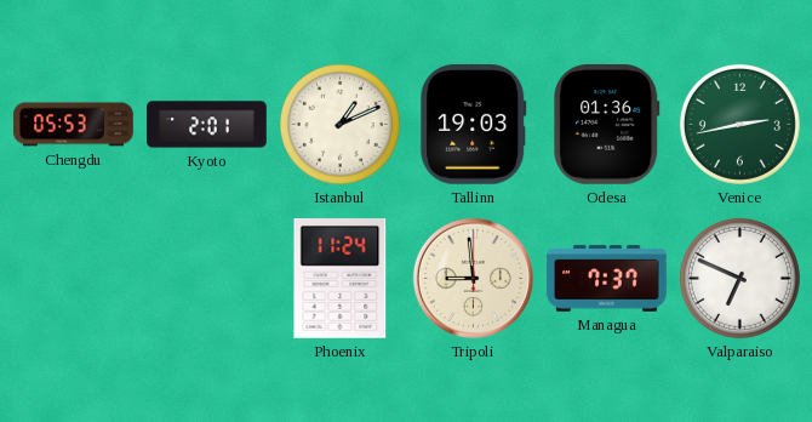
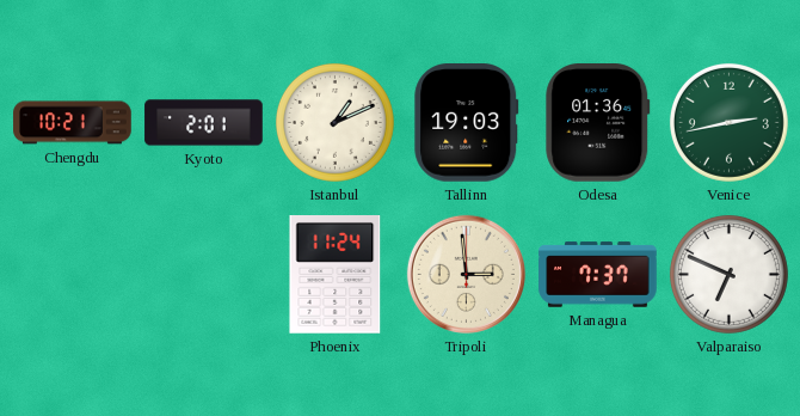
Chengdu: 05:53 -> 10:21
Tripoli: 8:59 -> 2:59
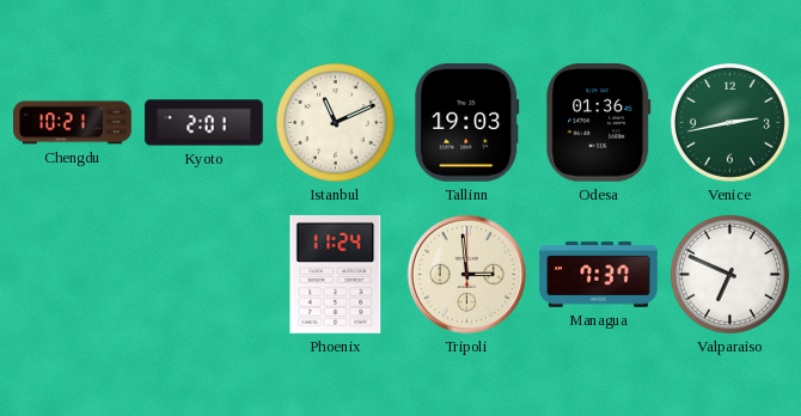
Istanbul: 1:11 -> 11:11
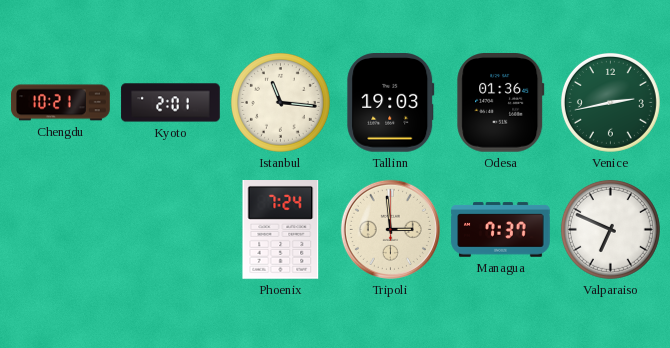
Istanbul: 11:11 -> 11:16
Phoenix: 11:24 -> 7:24
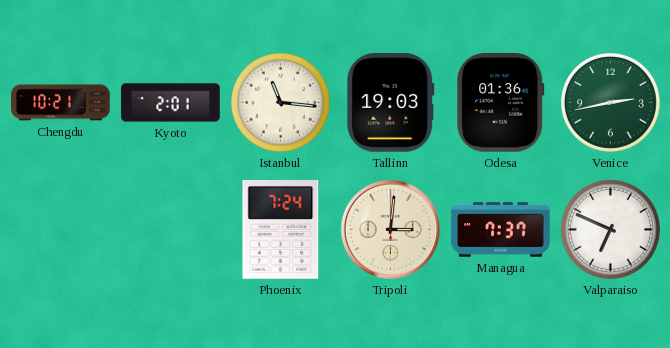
Tripoli: 2:59 -> 3:01
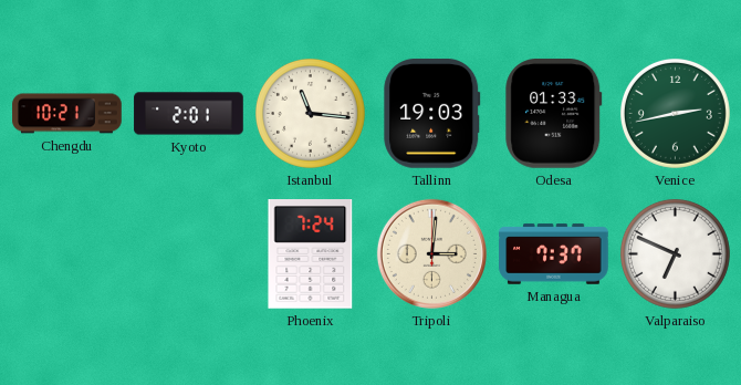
Odesa: 01:36 -> 01:33
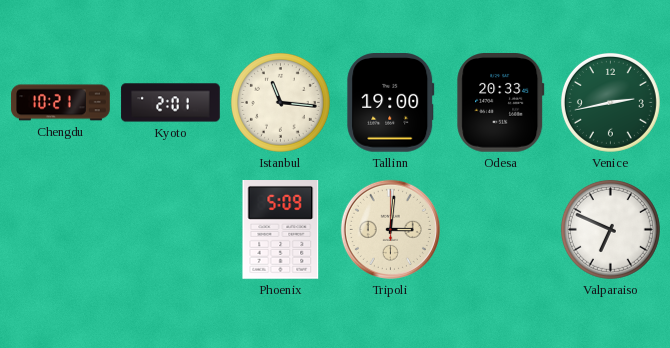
Tallinn: 19:03 -> 19:00
Odesa: 01:33 -> 20:33
Phoenix: 7:24 -> 5:09
Managua: 7:37 -> none
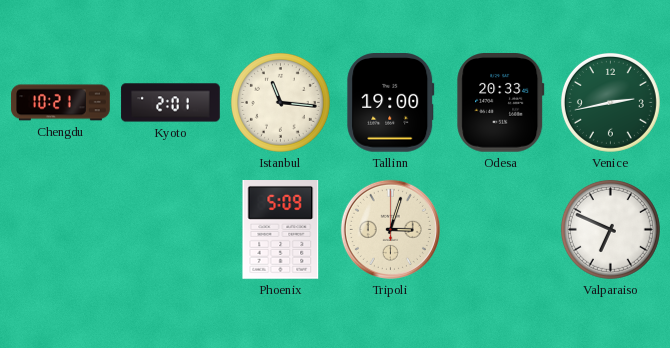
Tripoli: 3:01 -> 3:03
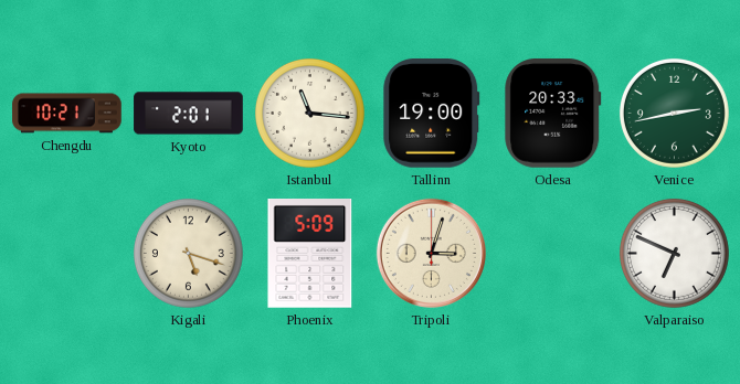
Kigali: none -> 5:18
